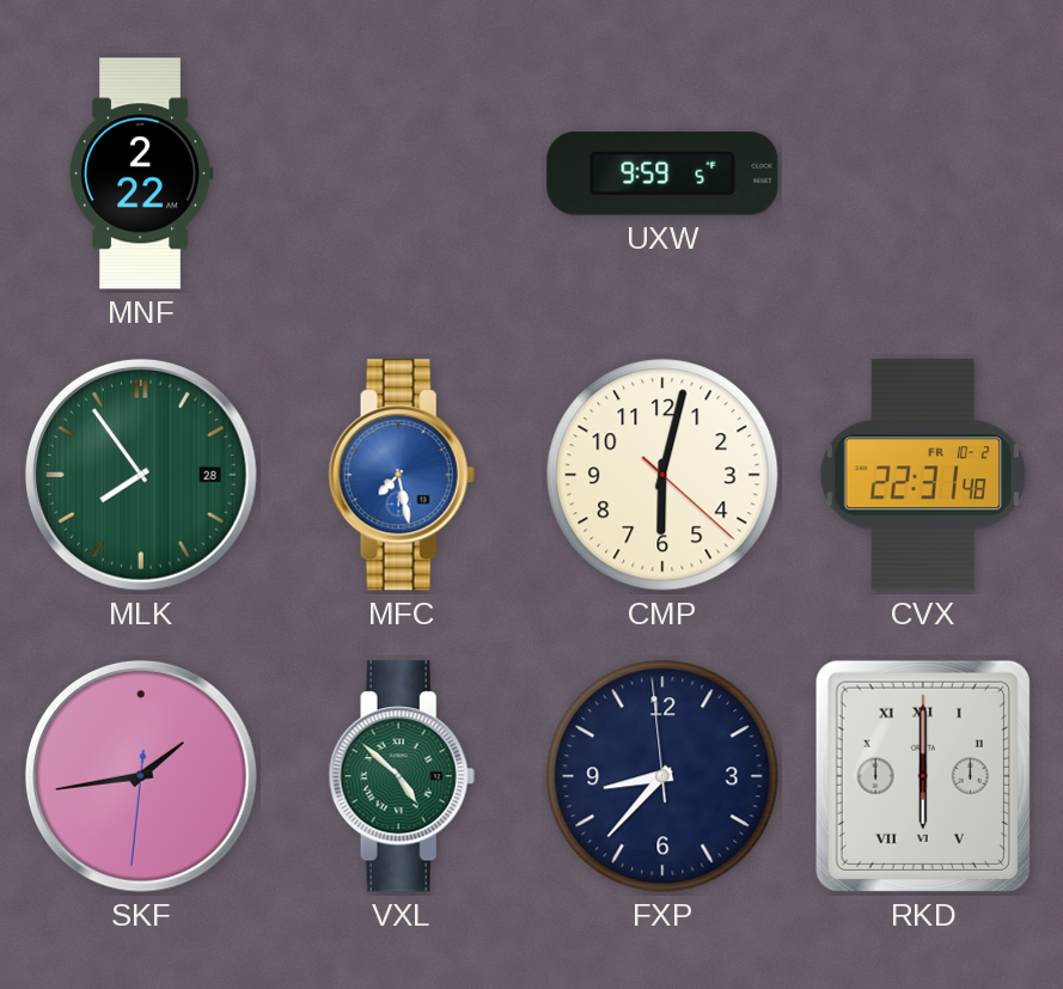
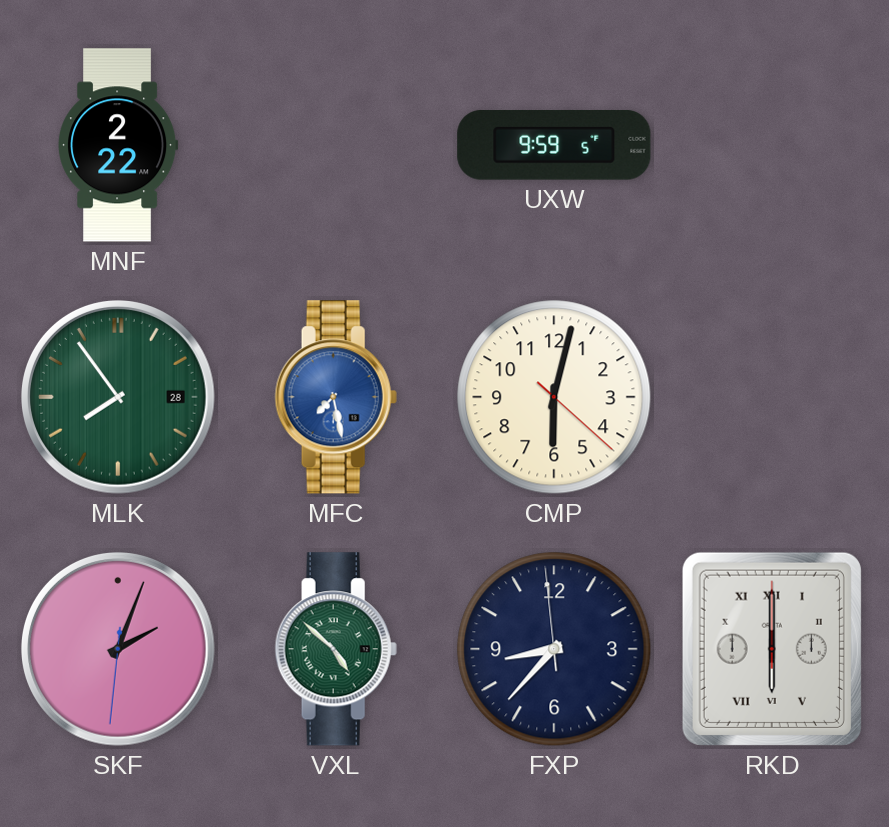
CVX: 22:31 -> none
SKF: 1:43 -> 2:03
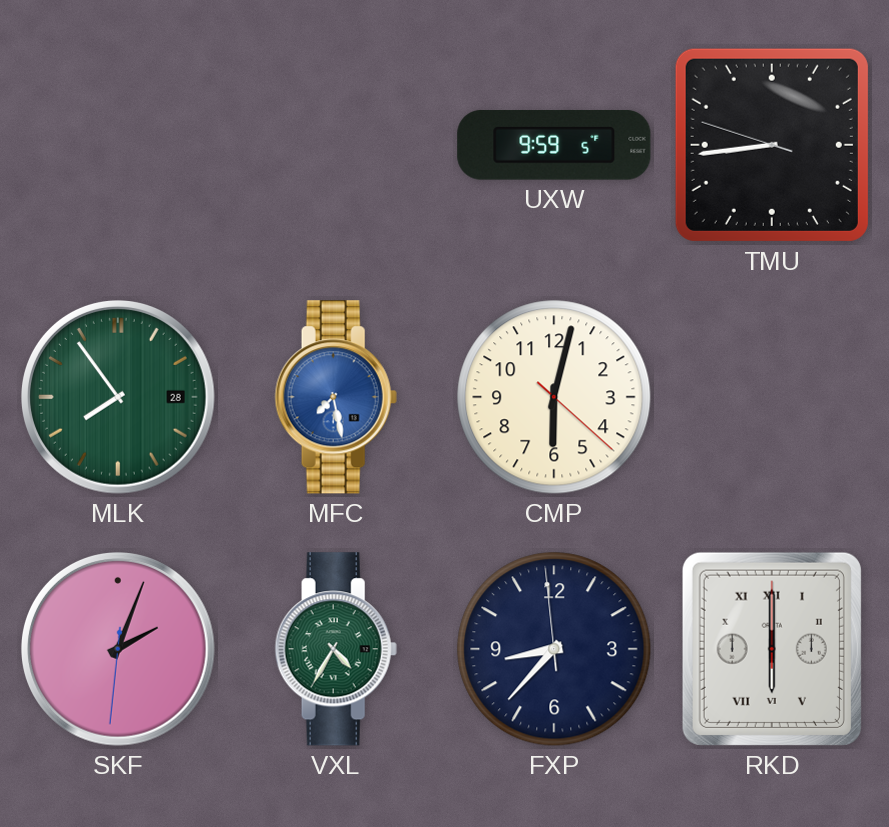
MNF: 2:22 -> none
TMU: none -> 8:43
VXL: 4:52 -> 4:35
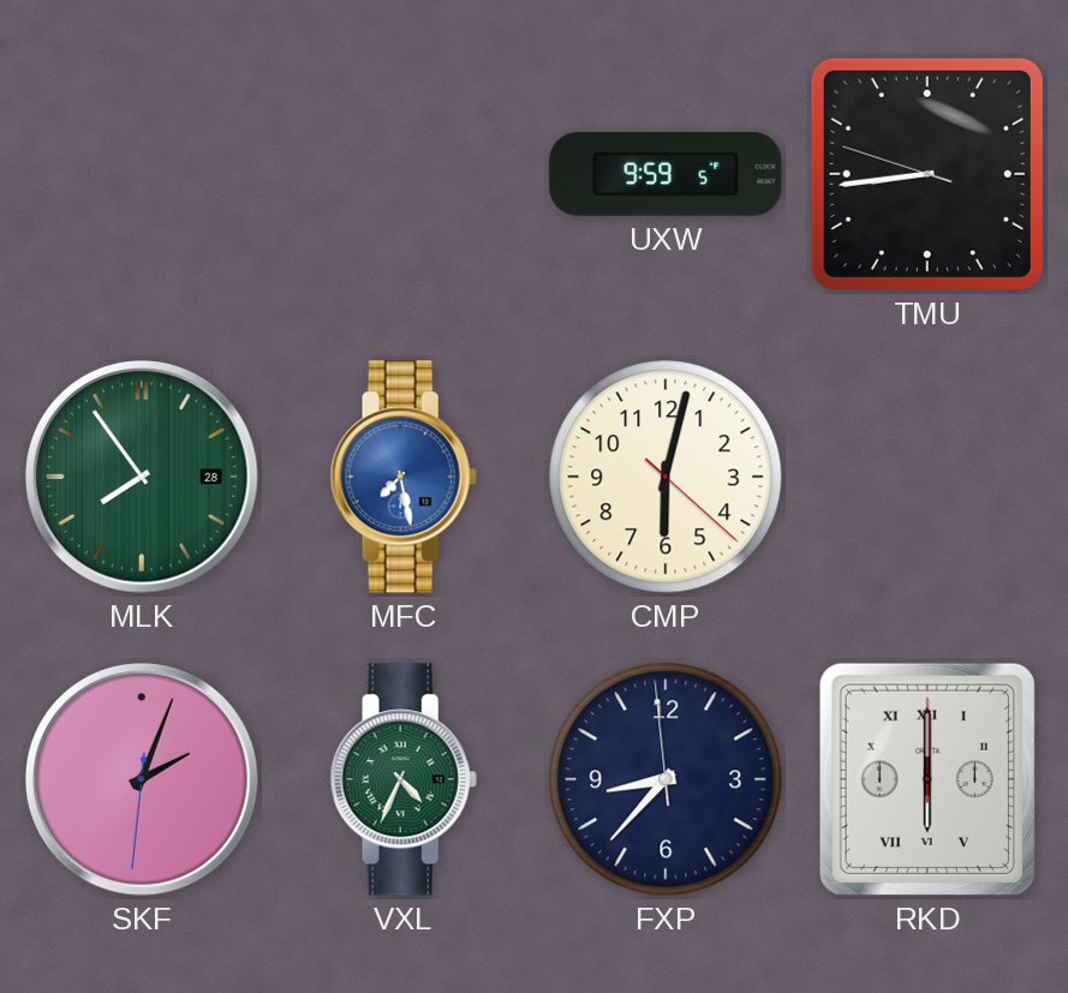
VXL: 4:35 -> 4:34
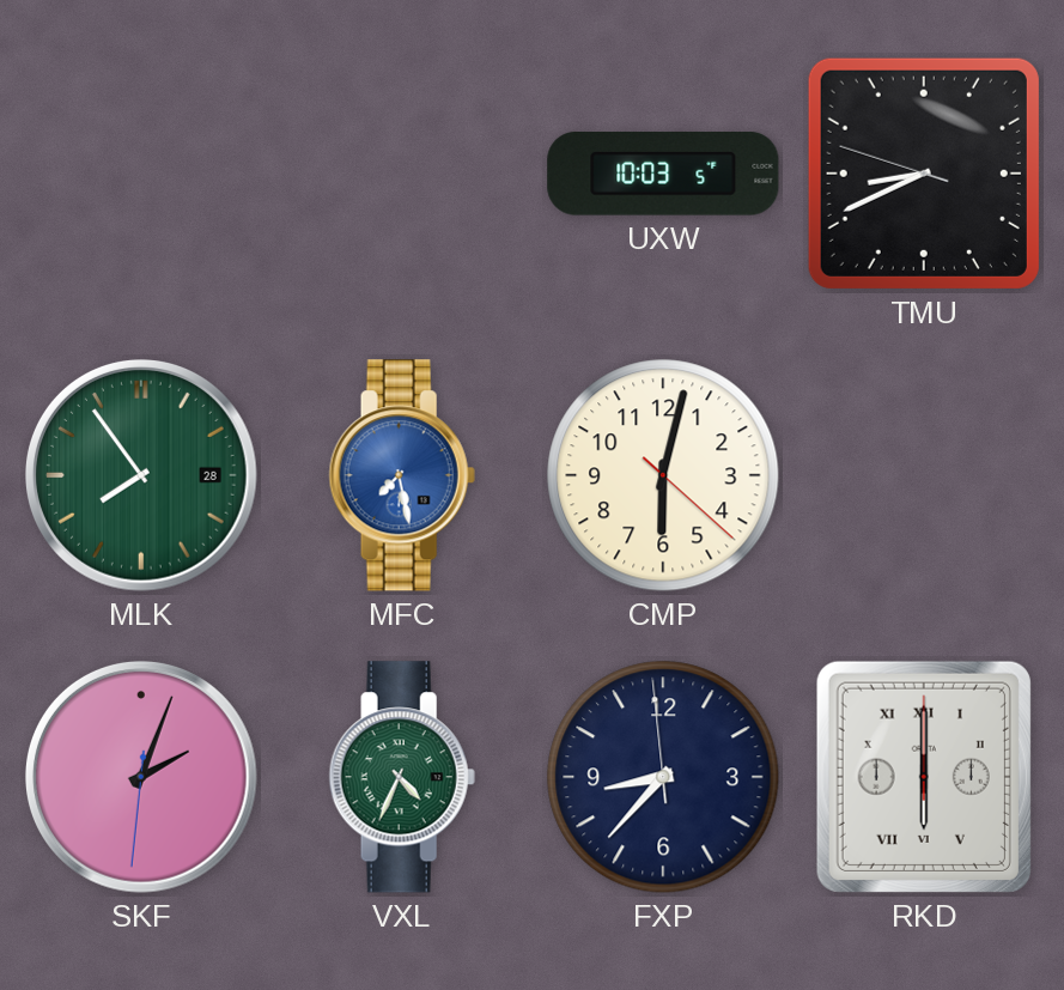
UXW: 9:59 -> 10:03
TMU: 8:43 -> 8:40
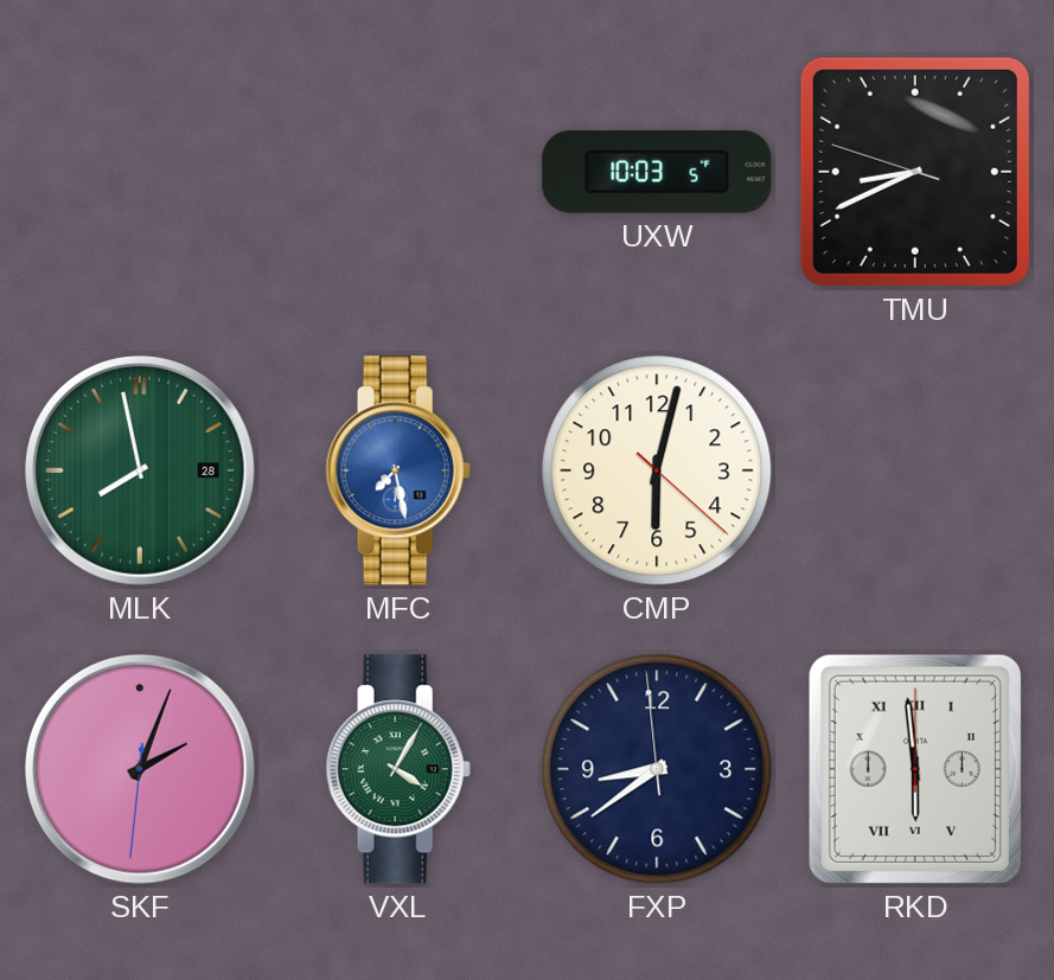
MLK: 7:54 -> 7:58
VXL: 4:34 -> 4:05
FXP: 8:36 -> 8:38
RKD: 6:00 -> 5:59
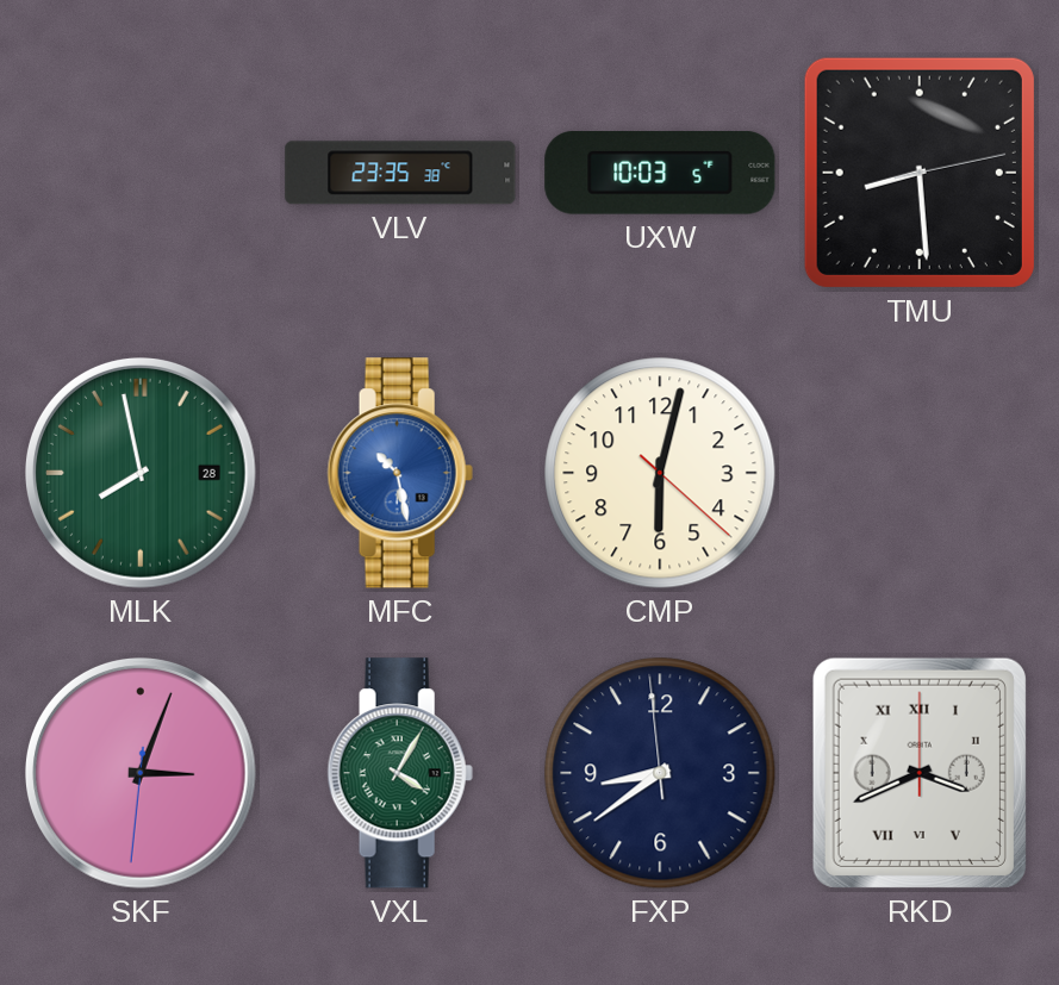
VLV: none -> 23:35
TMU: 8:40 -> 8:29
MFC: 7:28 -> 10:28
SKF: 2:03 -> 3:03
RKD: 5:59 -> 3:41
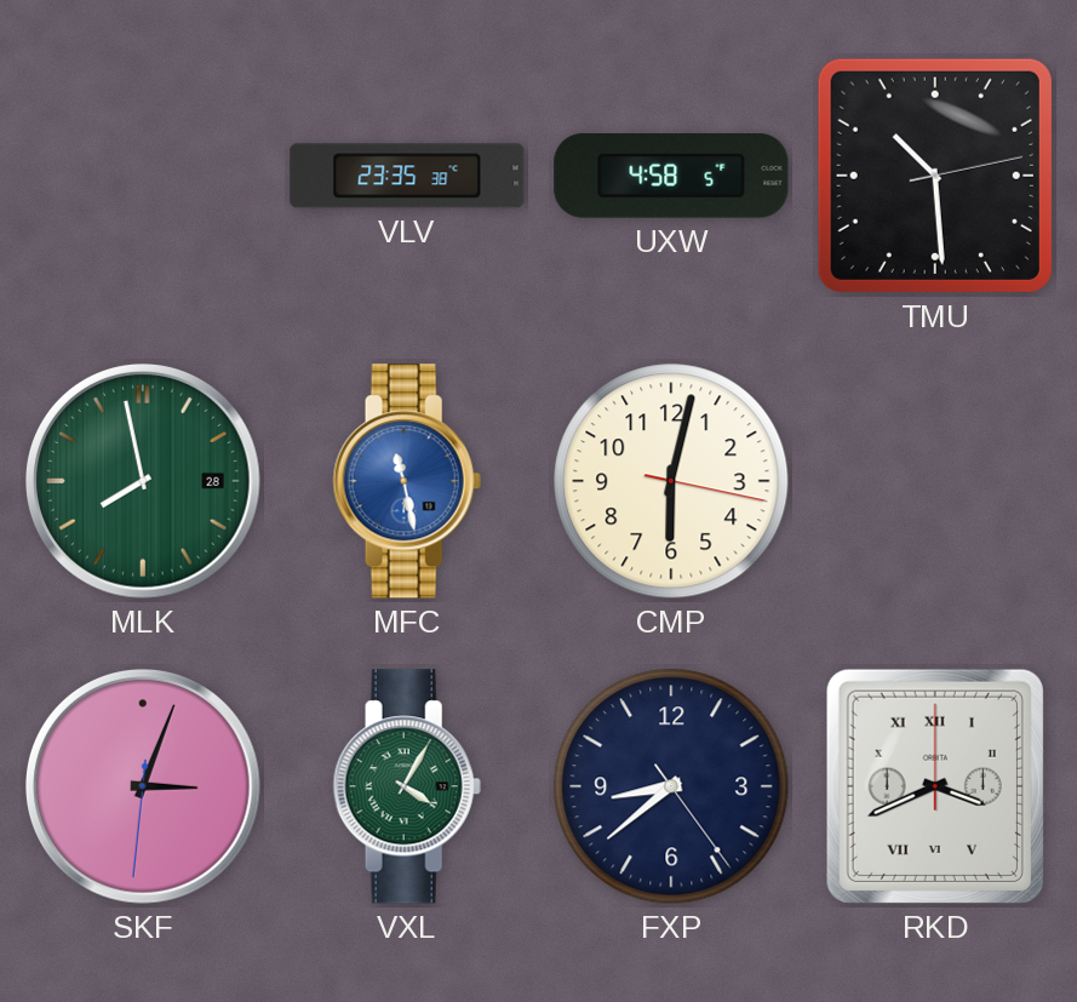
UXW: 10:03 -> 4:58
TMU: 8:29 -> 10:29
MFC: 10:28 -> 11:28
CMP: 6:02:22 -> 6:02:17
FXP: 8:38:59 -> 8:38:24
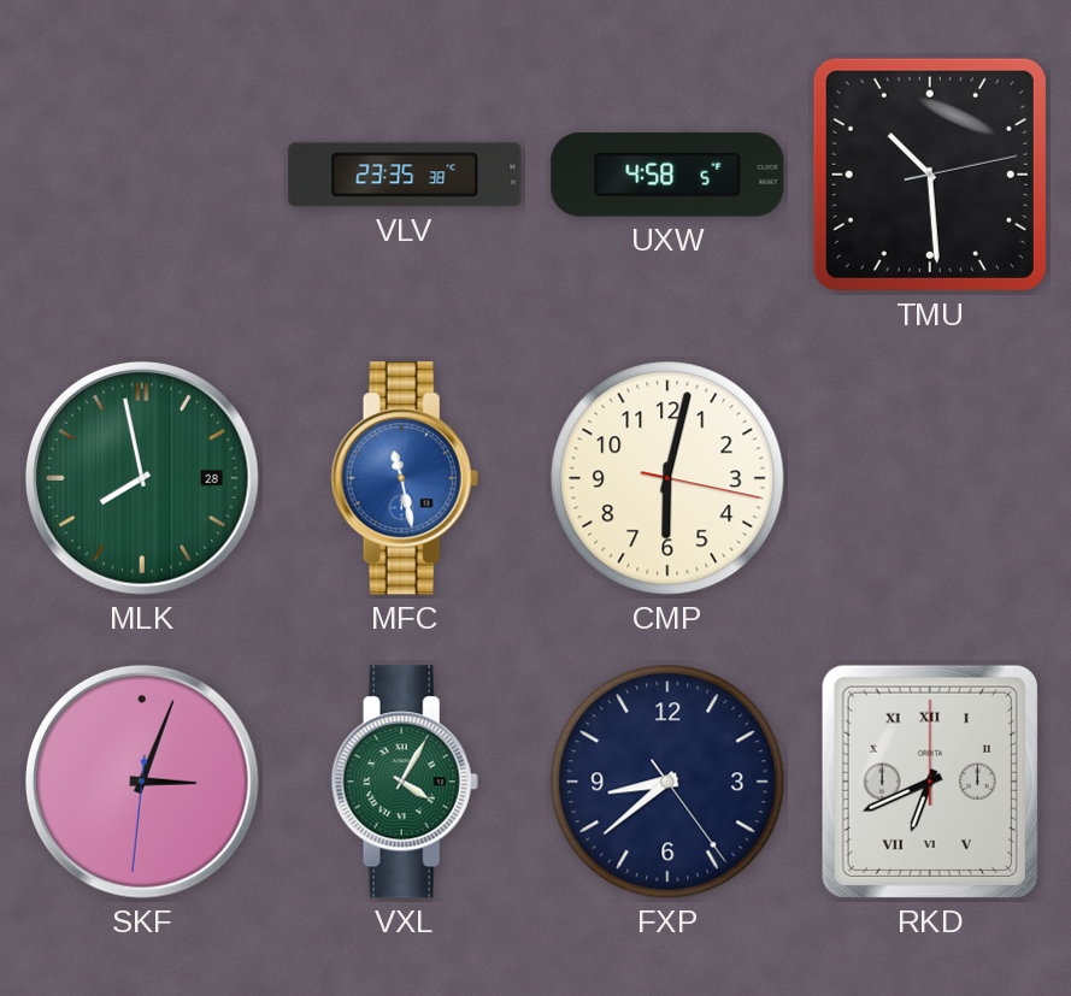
RKD: 3:41 -> 6:41
